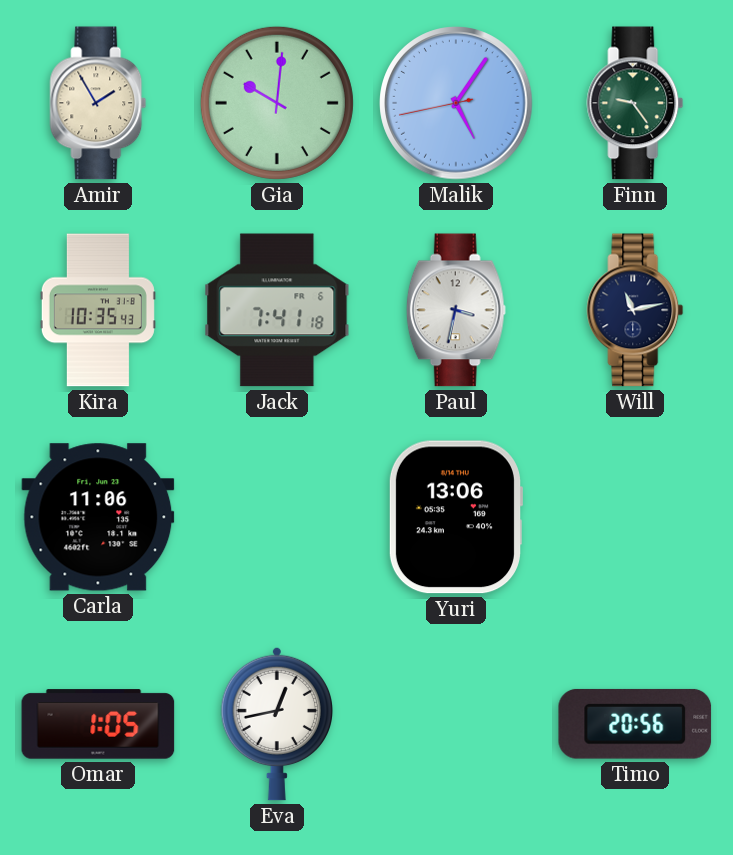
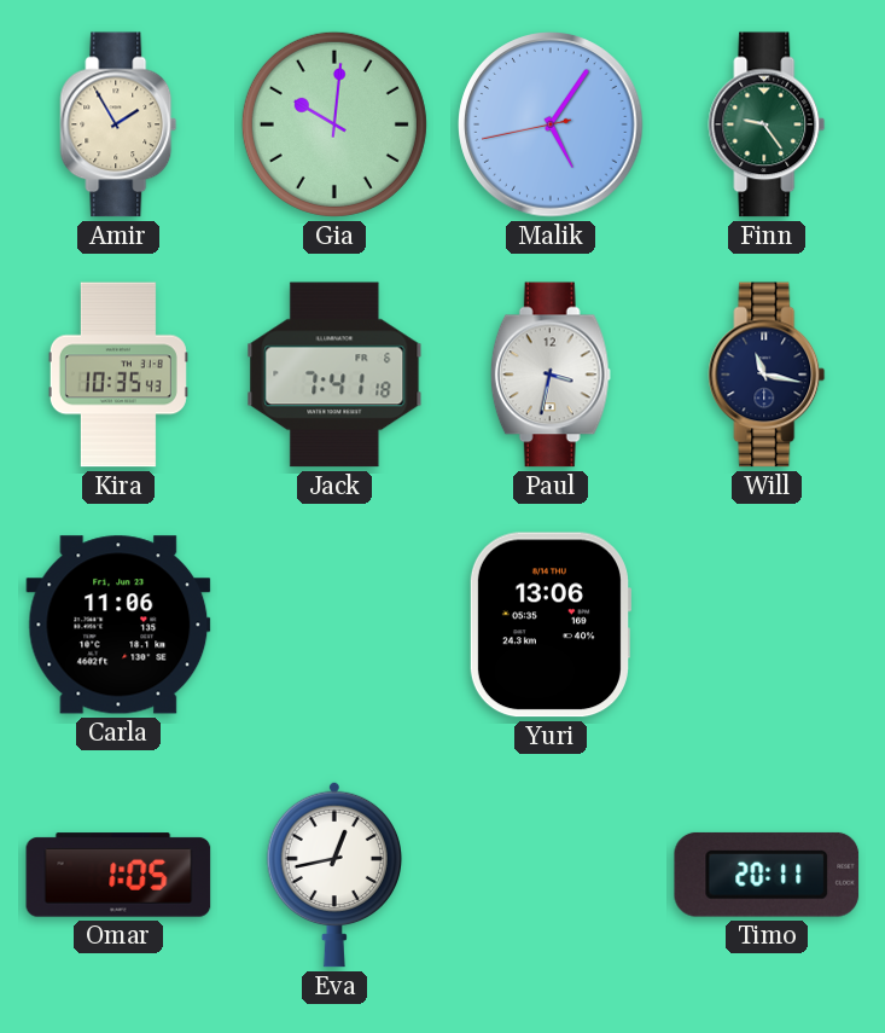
Will: 11:13 -> 11:17
Timo: 20:56 -> 20:11
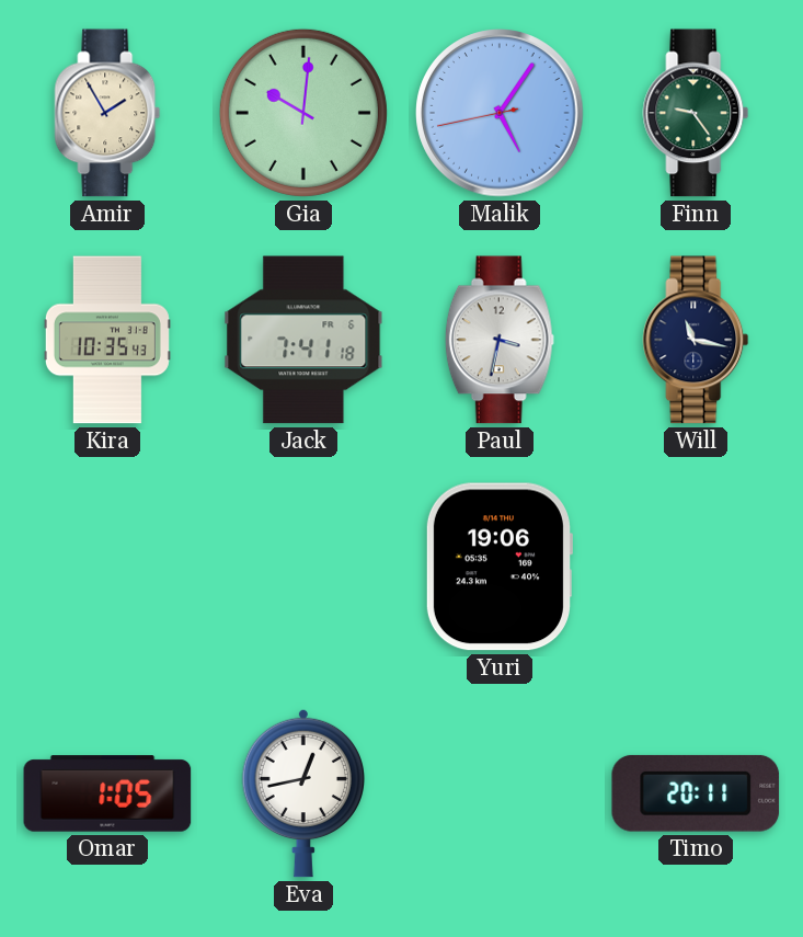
Carla: 11:06 -> none
Yuri: 13:06 -> 19:06
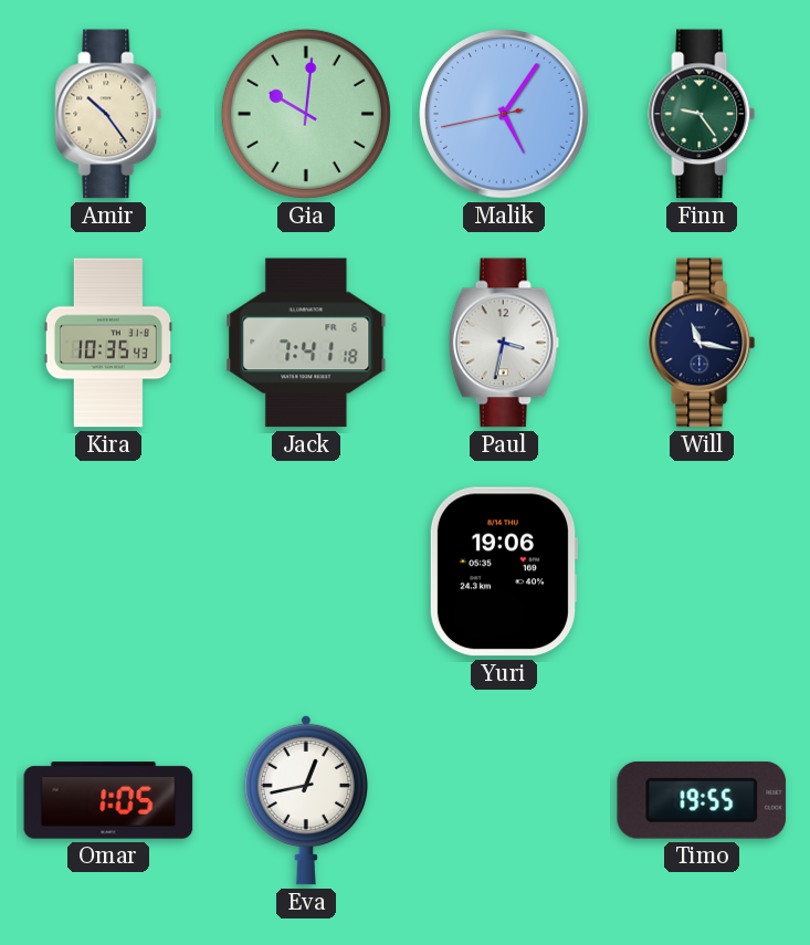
Amir: 1:55 -> 10:24
Timo: 20:11 -> 19:55
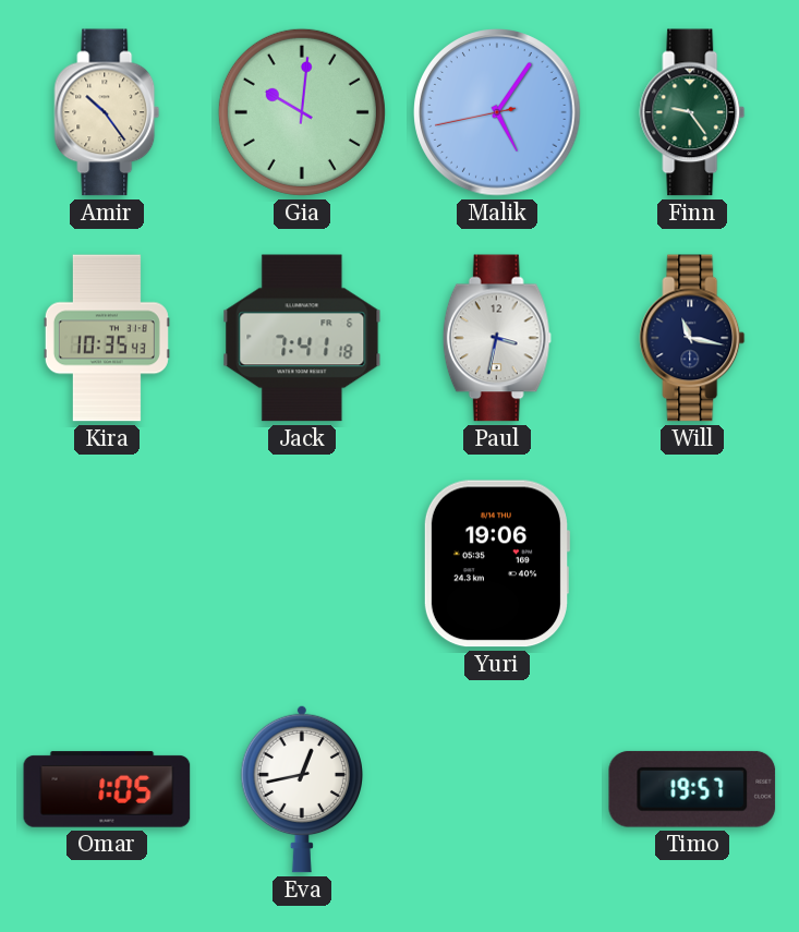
Timo: 19:55 -> 19:57
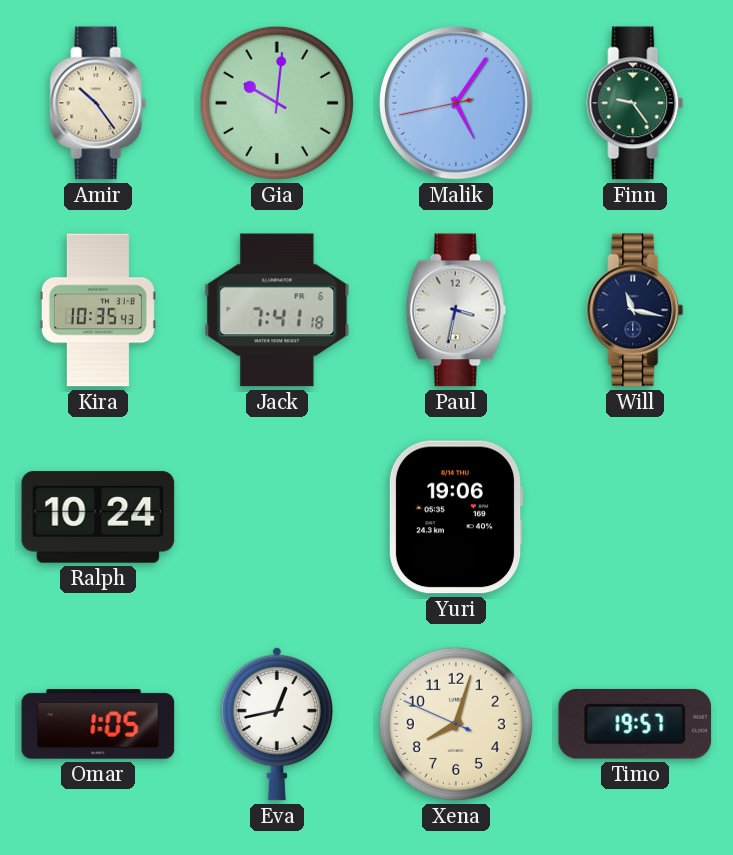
Ralph: none -> 10:24
Xena: none -> 8:02
